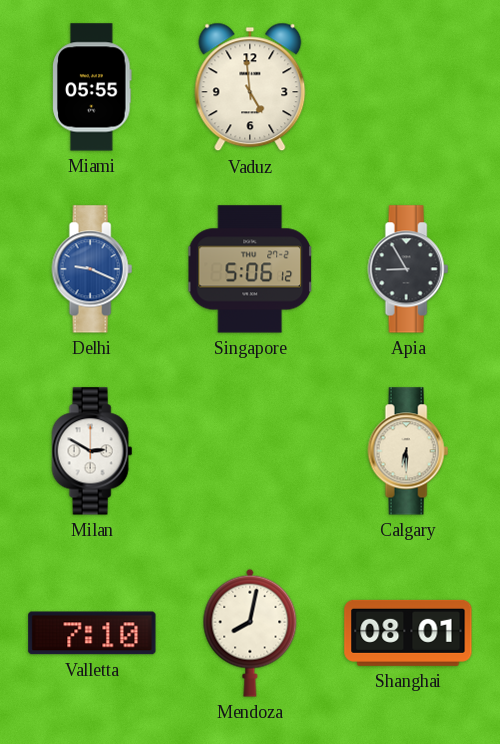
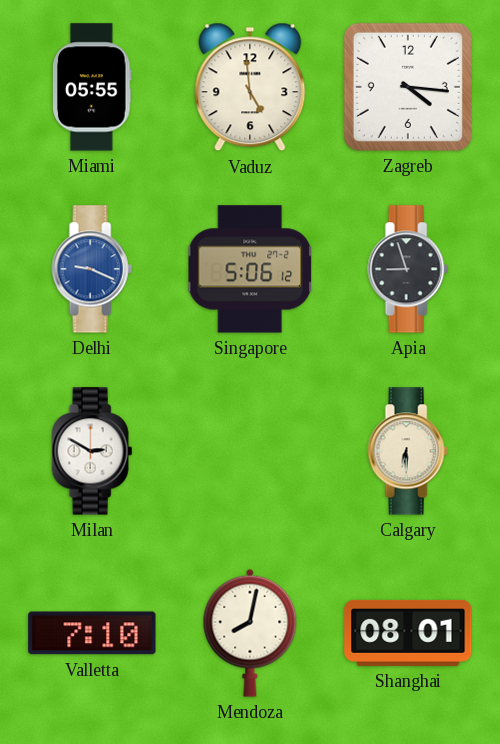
Zagreb: none -> 4:16
Apia: 8:55 -> 8:57
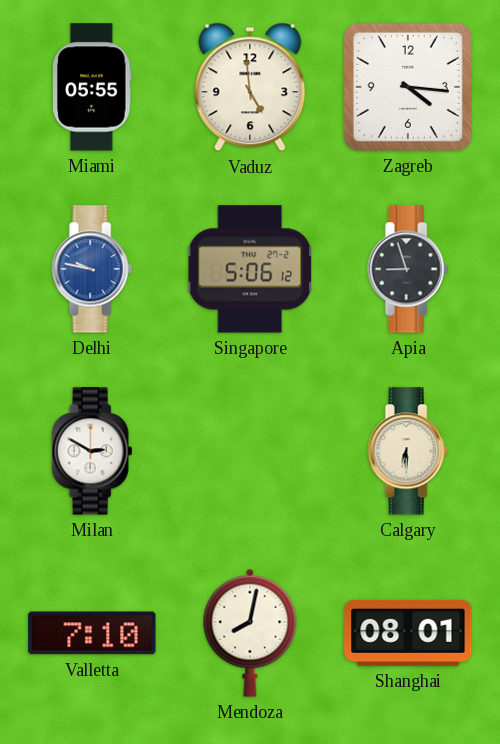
Delhi: 9:19 -> 9:47
